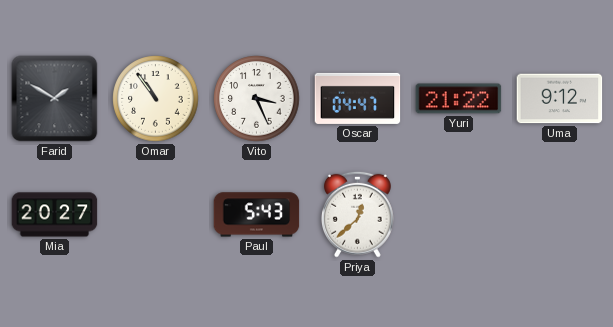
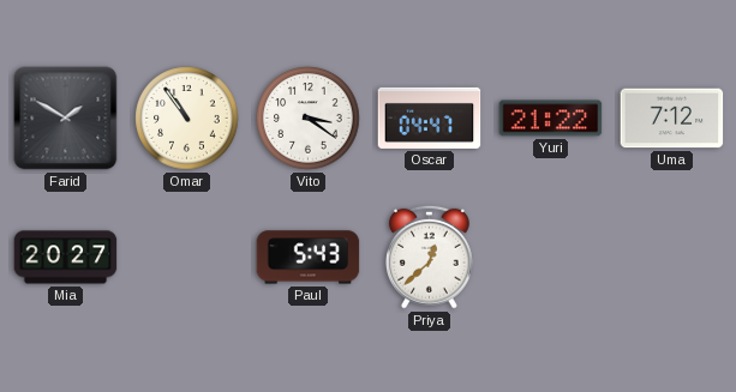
Vito: 3:26 -> 3:21
Uma: 9:12 -> 7:12
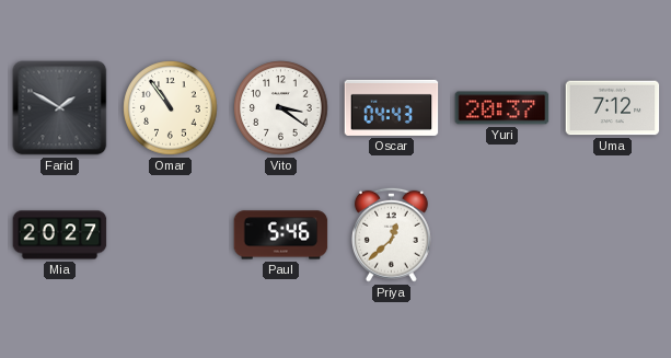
Oscar: 04:47 -> 04:43
Yuri: 21:22 -> 20:37
Paul: 5:43 -> 5:46
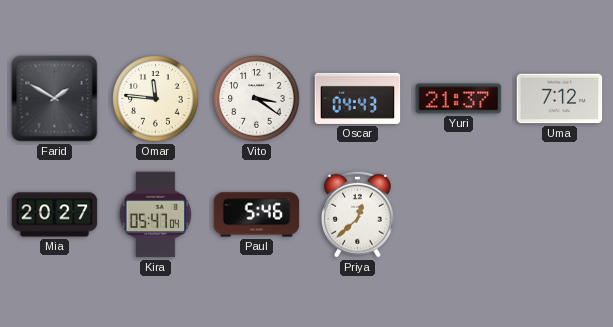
Omar: 10:54 -> 11:46
Yuri: 20:37 -> 21:37
Kira: none -> 05:47
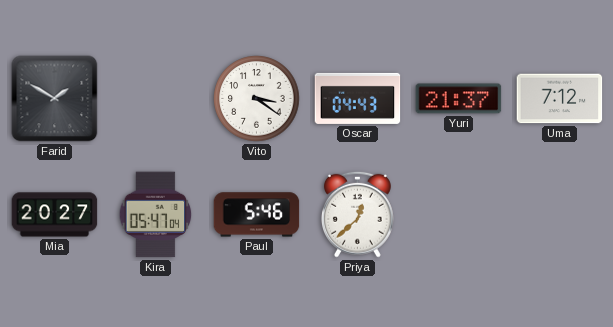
Omar: 11:46 -> none
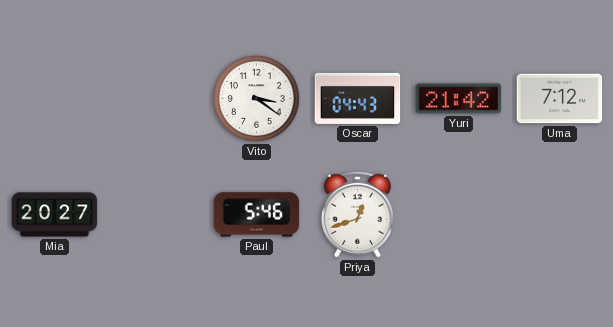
Farid: 1:50 -> none
Yuri: 21:37 -> 21:42
Kira: 05:47 -> none
Priya: 12:38 -> 12:42
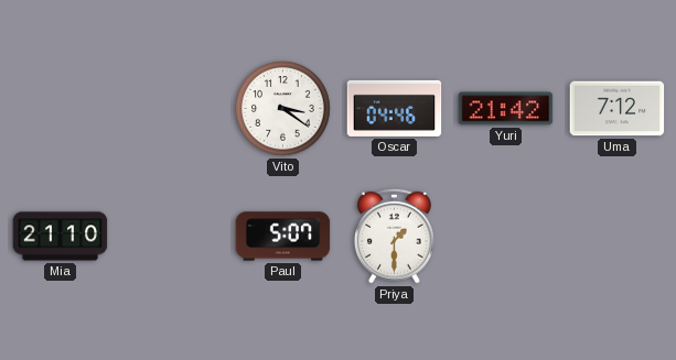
Oscar: 04:43 -> 04:46
Mia: 20:27 -> 21:10
Paul: 5:46 -> 5:07
Priya: 12:42 -> 1:30
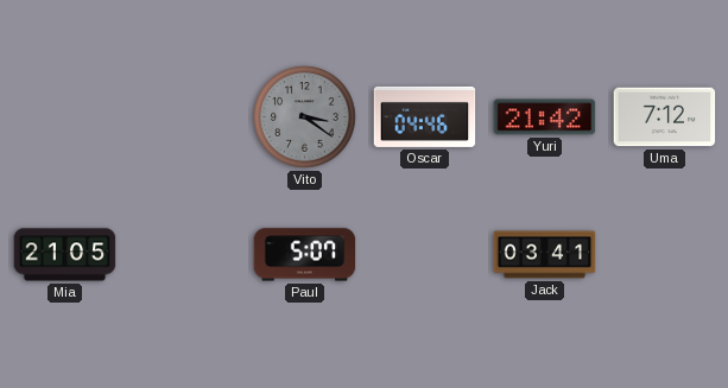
Vito dial: white -> grey
Mia: 21:10 -> 21:05
Priya: 1:30 -> none
Jack: none -> 03:41
